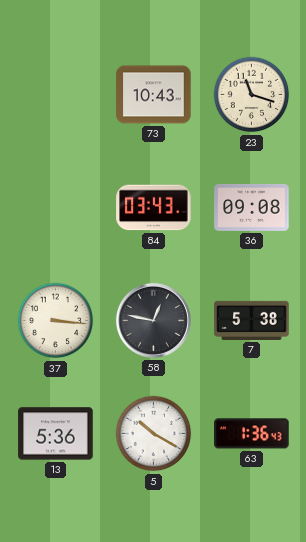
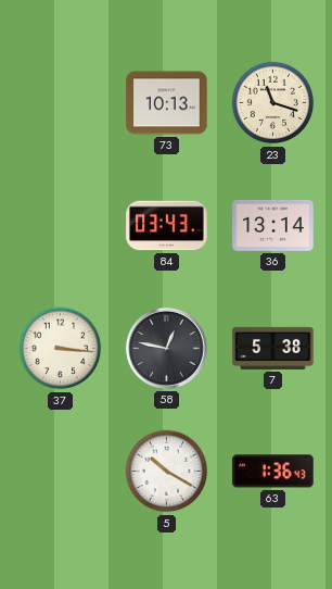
73: 10:43 -> 10:13
36: 09:08 -> 13:14
13: 5:36 -> none
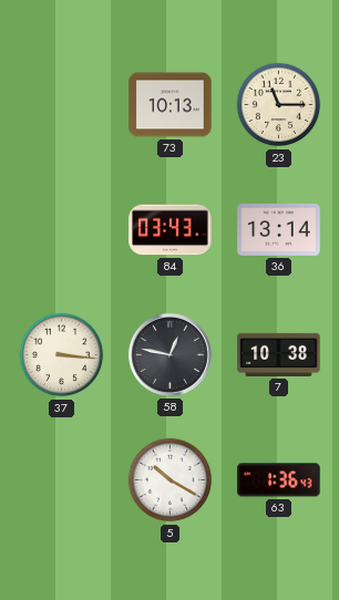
23: 11:18 -> 11:15
7: 5:38 -> 10:38
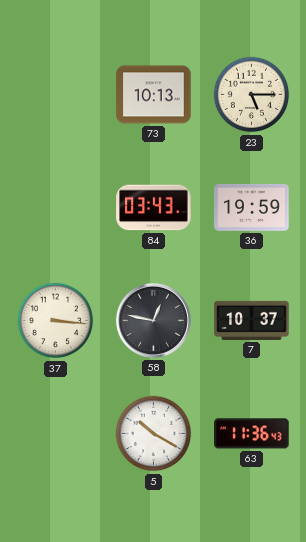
23: 11:15 -> 5:15
36: 13:14 -> 19:59
7: 10:38 -> 10:37
63: 1:36 -> 11:36
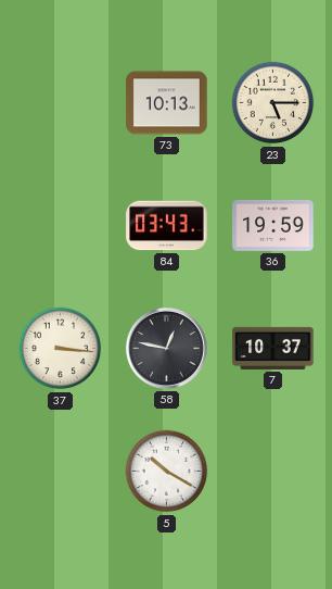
63: 11:36 -> none
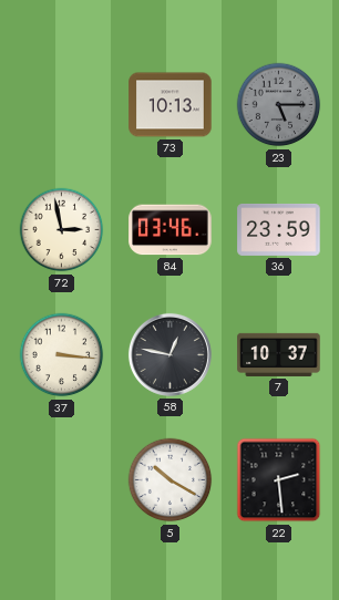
23 dial: cream -> grey
72: none -> 2:58
84: 03:43 -> 03:46
36: 19:59 -> 23:59
22: none -> 2:29
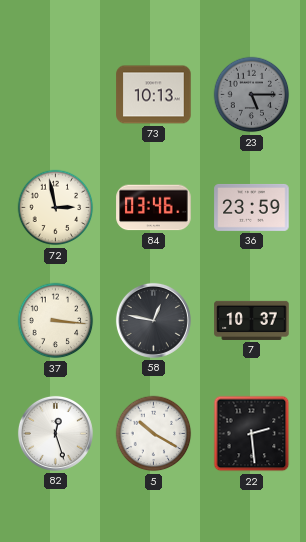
82: none -> 12:27
